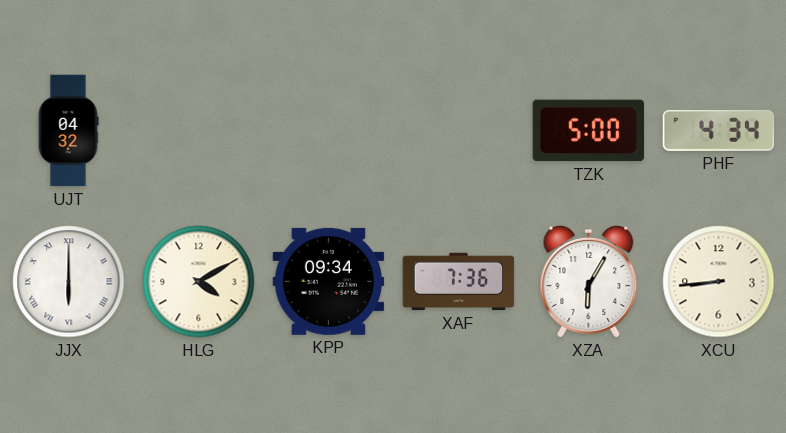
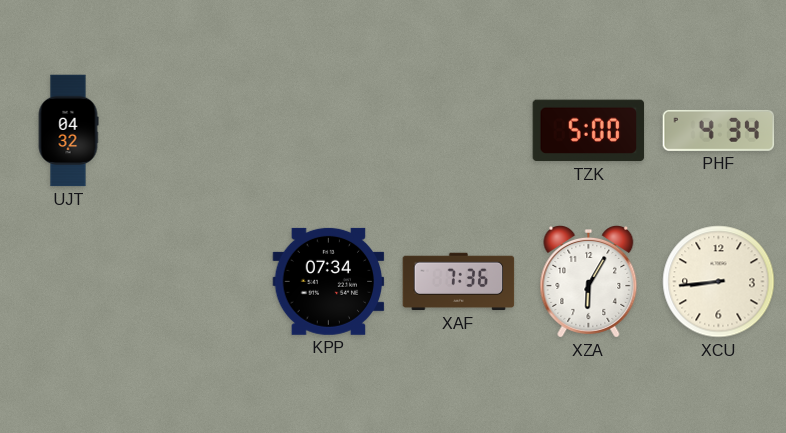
JJX: 6:00 -> none
HLG: 4:10 -> none
KPP: 09:34 -> 07:34
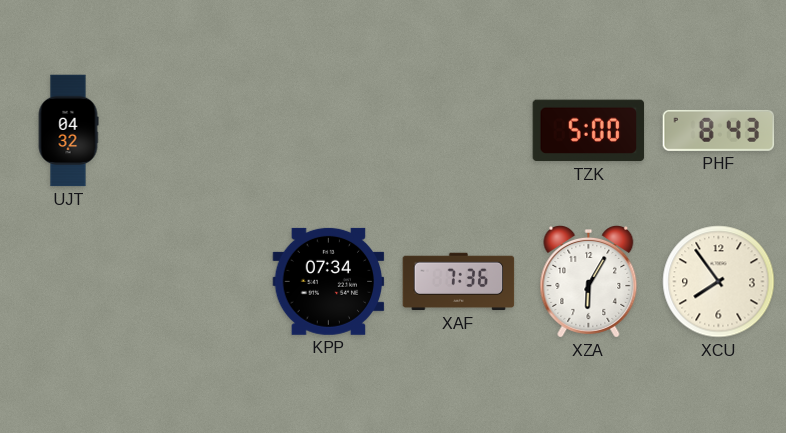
PHF: 4:34 -> 8:43
XCU: 8:44 -> 7:54
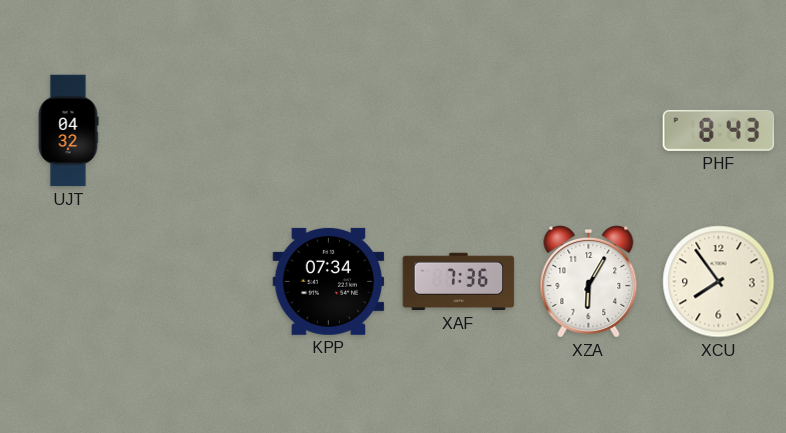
TZK: 5:00 -> none
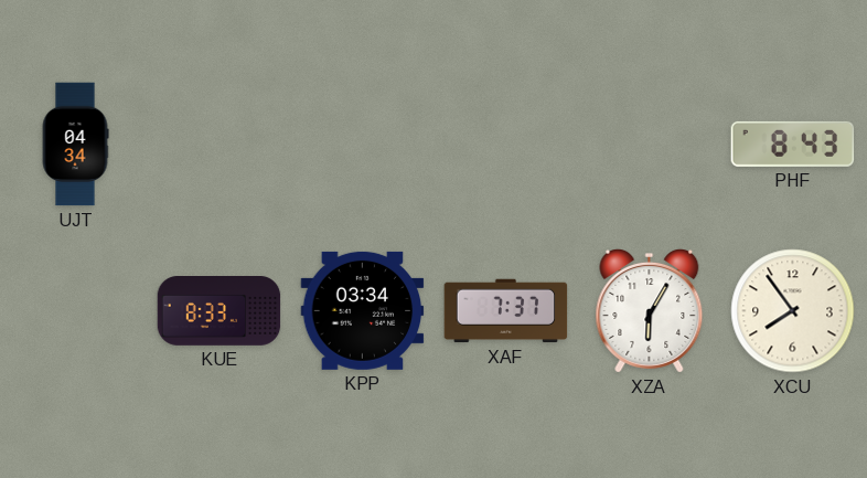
UJT: 04:32 -> 04:34
KUE: none -> 8:33
KPP: 07:34 -> 03:34
XAF: 7:36 -> 7:37
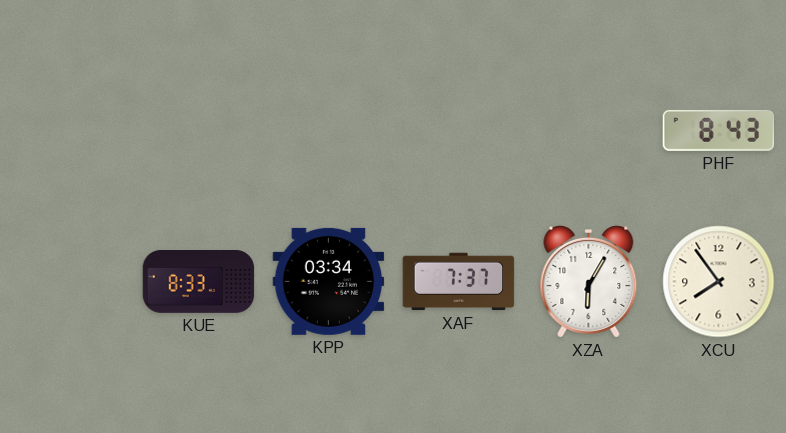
UJT: 04:34 -> none
